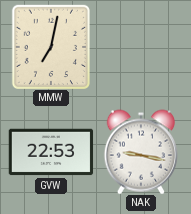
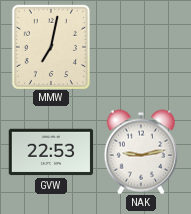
NAK: 9:17 -> 9:13
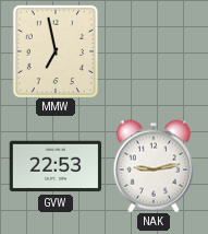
MMW: 7:02 -> 6:58
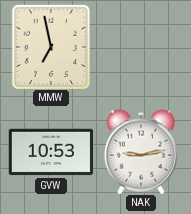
GVW: 22:53 -> 10:53
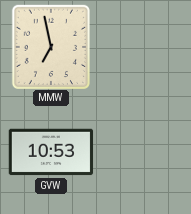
NAK: 9:13 -> none
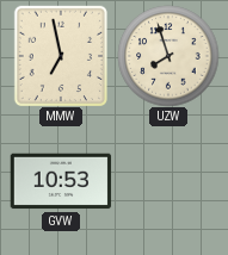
UZW: none -> 7:57
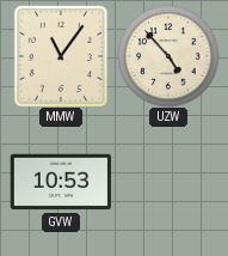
MMW: 6:58 -> 11:06
UZW: 7:57 -> 4:53
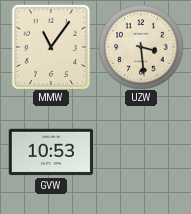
UZW: 4:53 -> 3:29
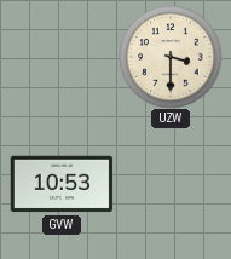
MMW: 11:06 -> none
UZW: 3:29 -> 3:30
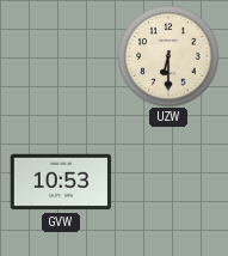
UZW: 3:30 -> 6:30
